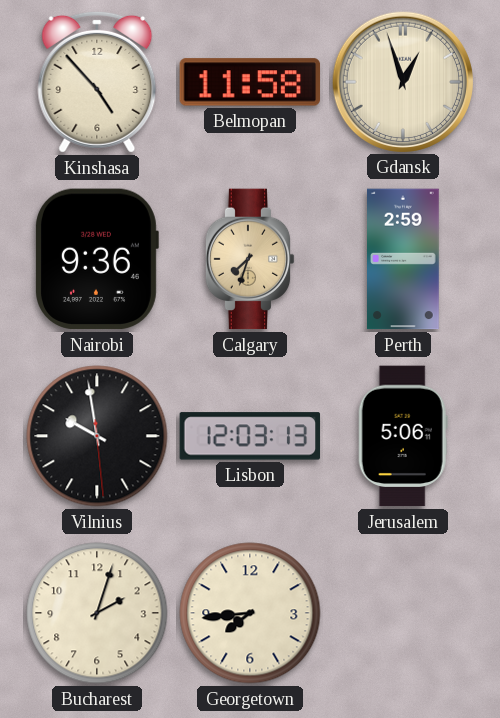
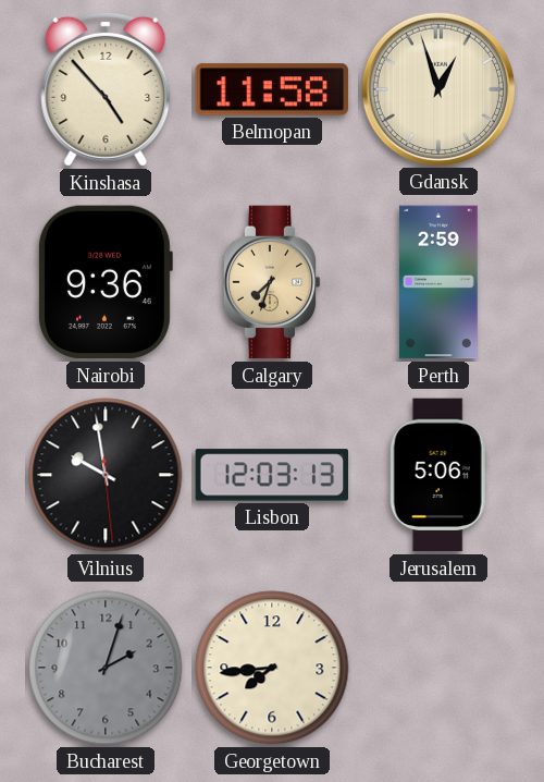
Bucharest dial: cream -> grey
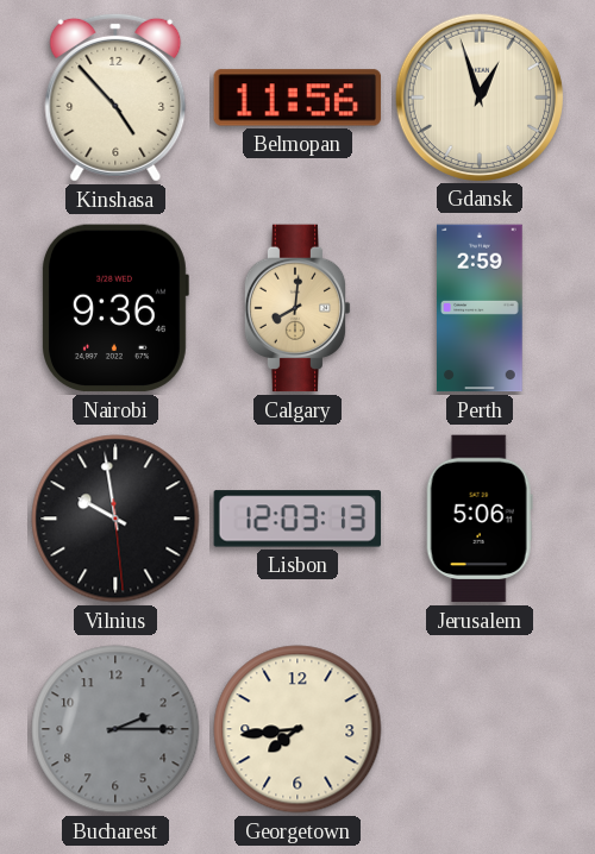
Belmopan: 11:58 -> 11:56
Calgary: 7:33 -> 8:01
Bucharest: 2:03 -> 2:15
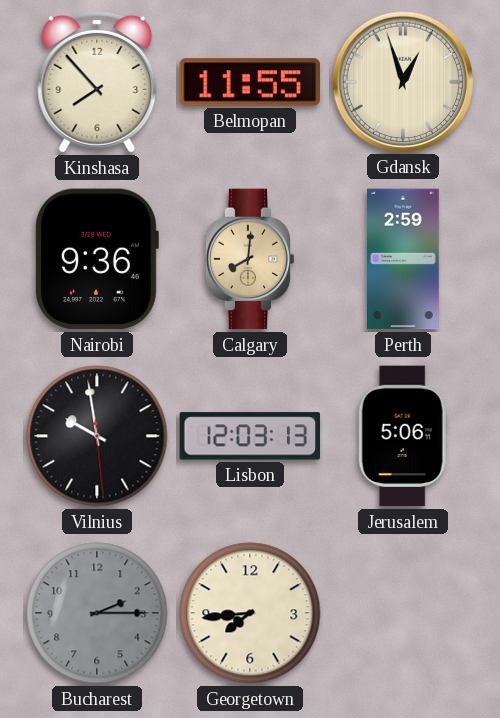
Kinshasa: 4:53 -> 7:53
Belmopan: 11:56 -> 11:55
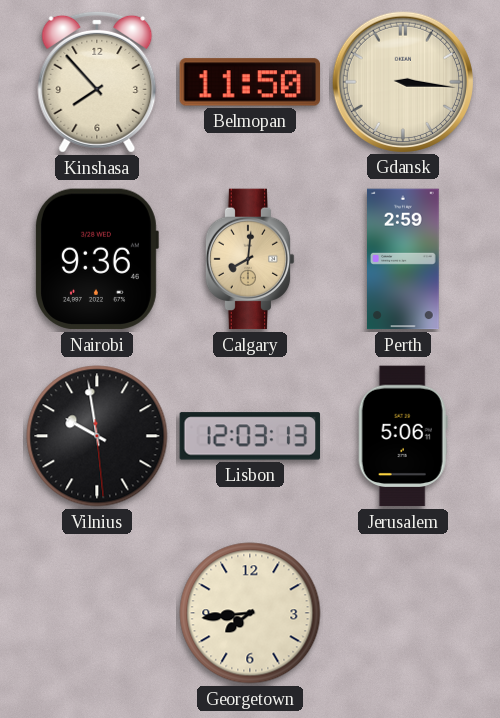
Belmopan: 11:55 -> 11:50
Gdansk: 12:57 -> 3:16
Bucharest: 2:15 -> none
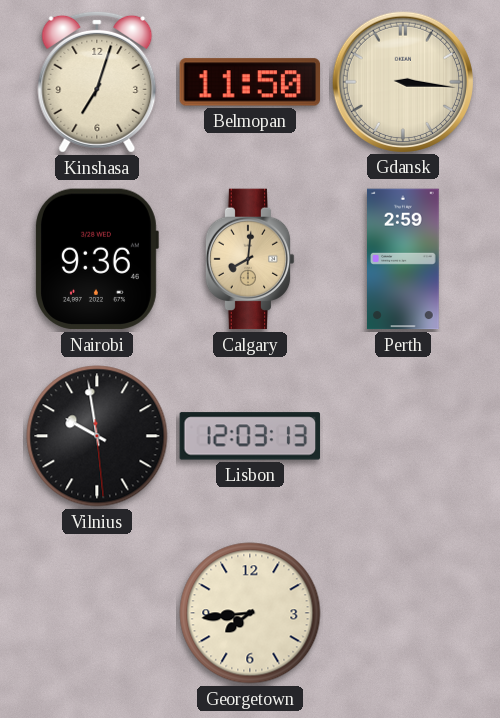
Kinshasa: 7:53 -> 7:03
Jerusalem: 5:06 -> none
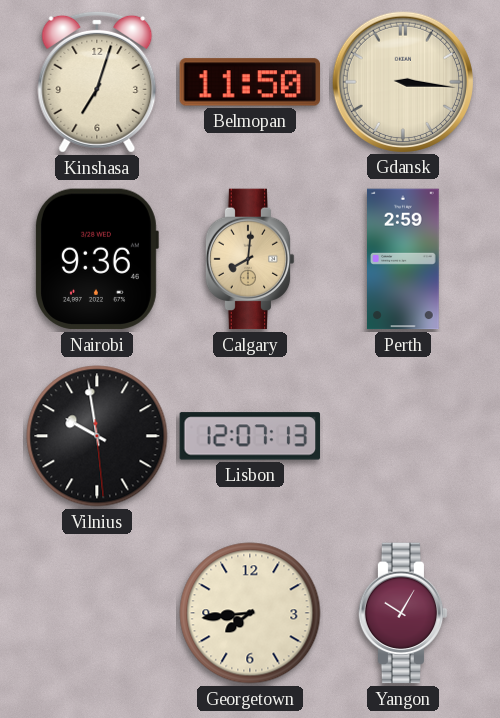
Lisbon: 12:03 -> 12:07
Yangon: none -> 10:05
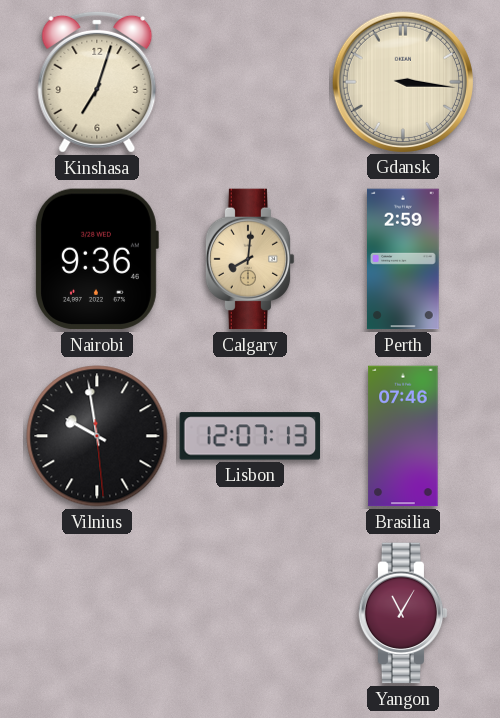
Belmopan: 11:50 -> none
Brasilia: none -> 07:46
Georgetown: 7:44 -> none
Yangon: 10:05 -> 11:05
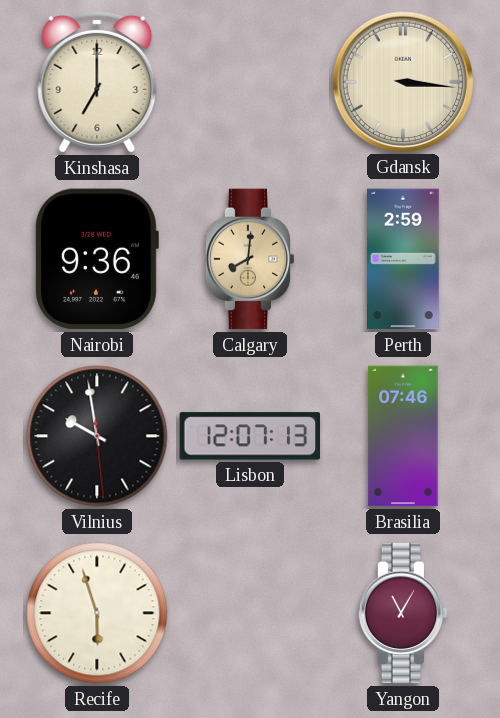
Kinshasa: 7:03 -> 7:00
Recife: none -> 5:57
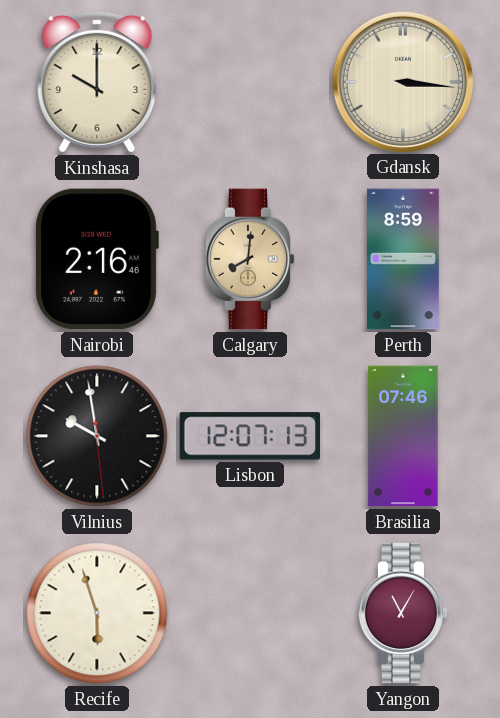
Kinshasa: 7:00 -> 10:00
Nairobi: 9:36 -> 2:16
Perth: 2:59 -> 8:59
